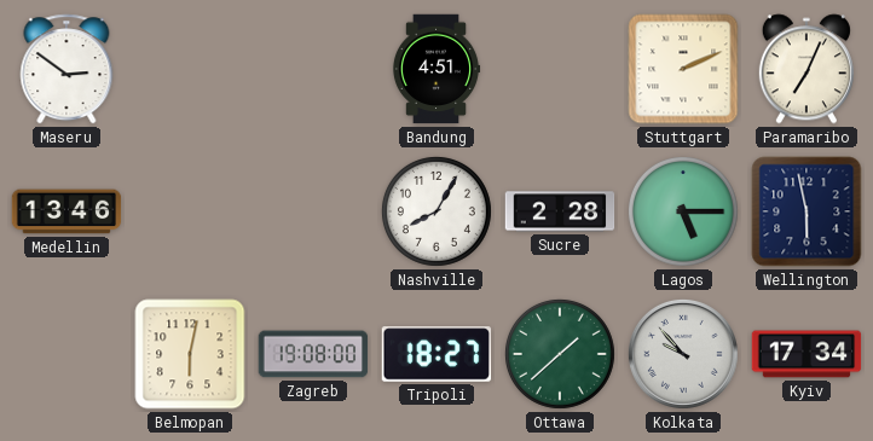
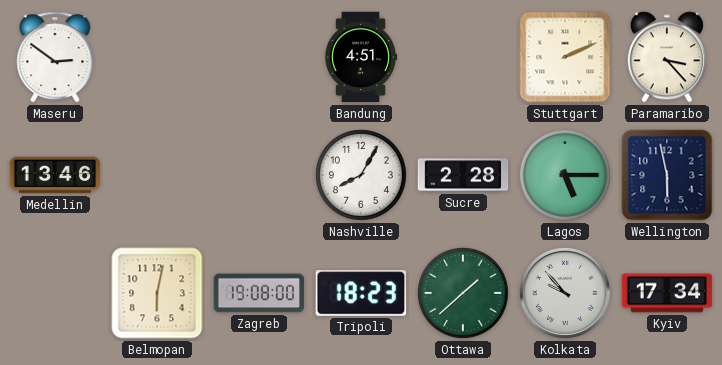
Paramaribo: 7:04 -> 3:23
Tripoli: 18:27 -> 18:23
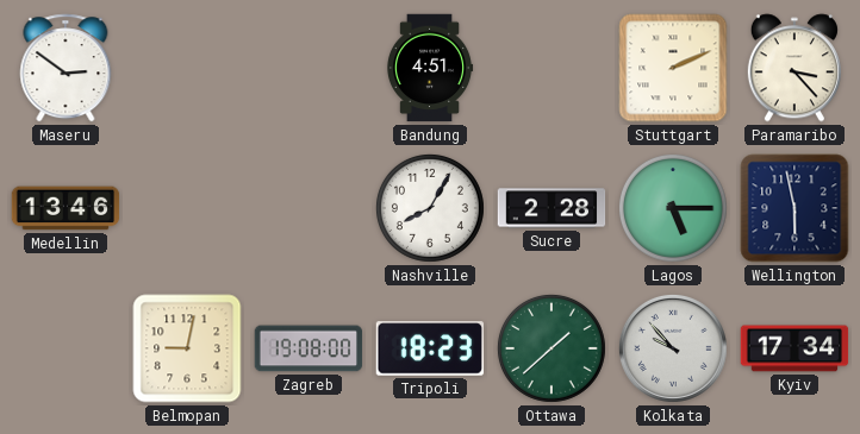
Belmopan: 6:02 -> 9:02
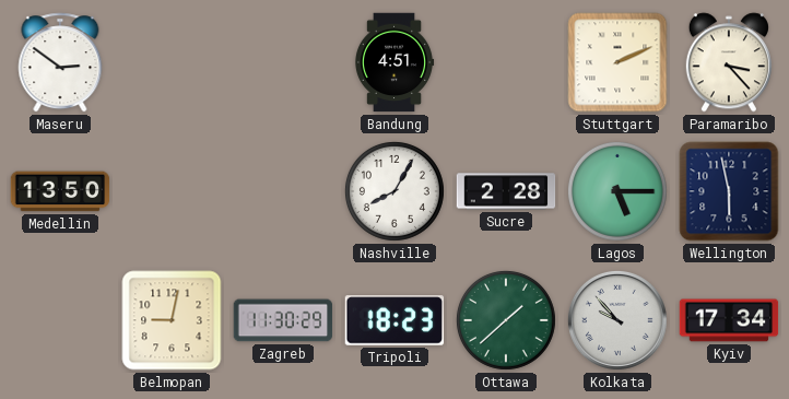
Medellin: 13:46 -> 13:50
Zagreb: 19:08 -> 11:30
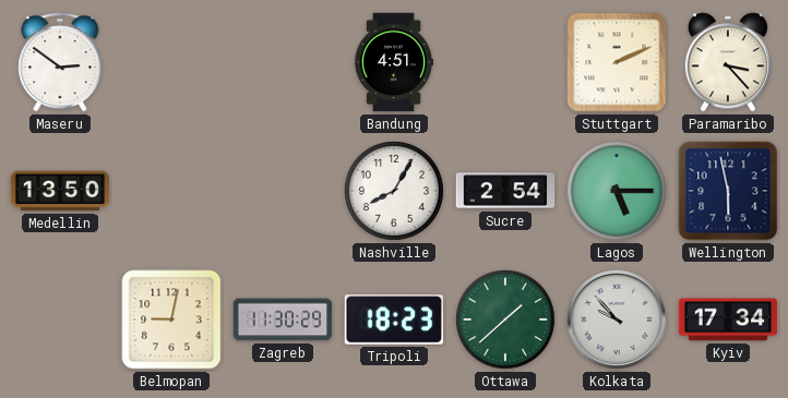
Sucre: 2:28 -> 2:54
